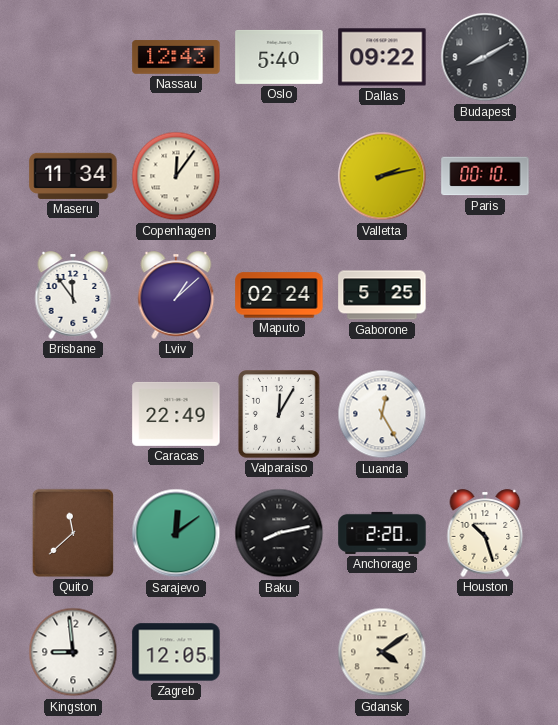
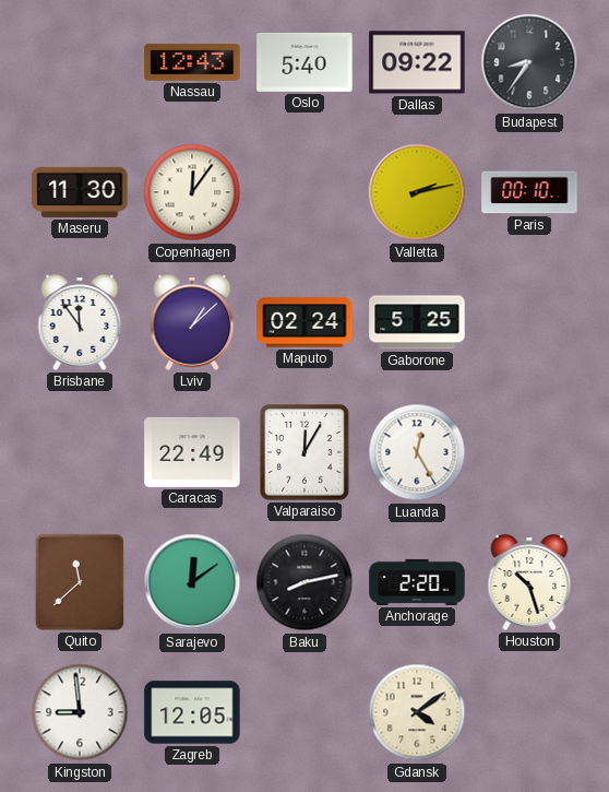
Budapest: 8:10 -> 8:36
Maseru: 11:34 -> 11:30
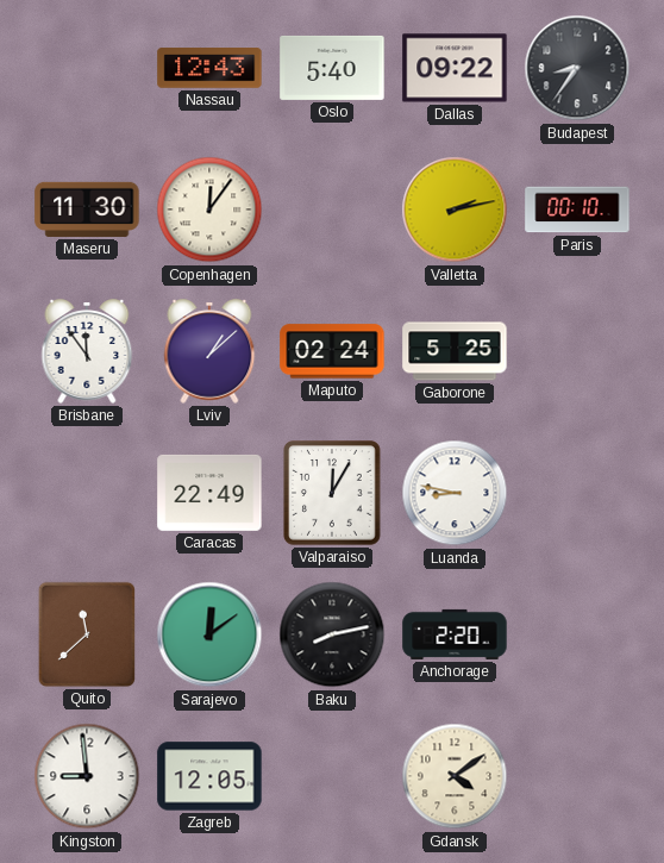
Luanda: 12:25 -> 8:47
Houston: 10:27 -> none
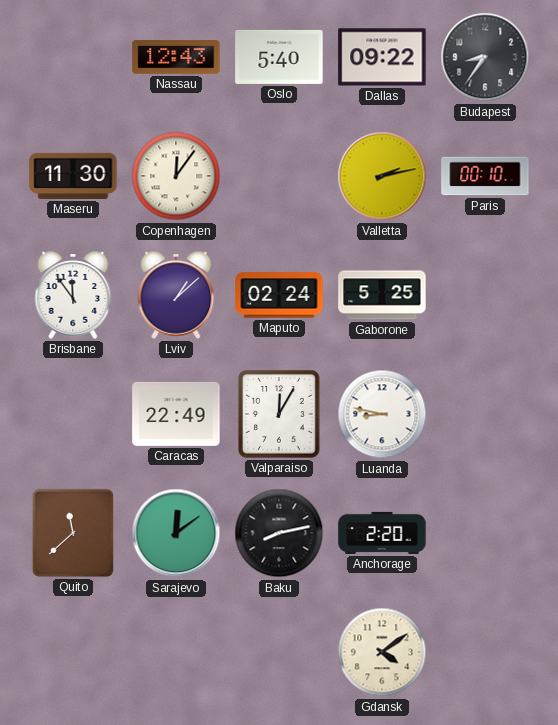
Kingston: 8:59 -> none
Zagreb: 12:05 -> none
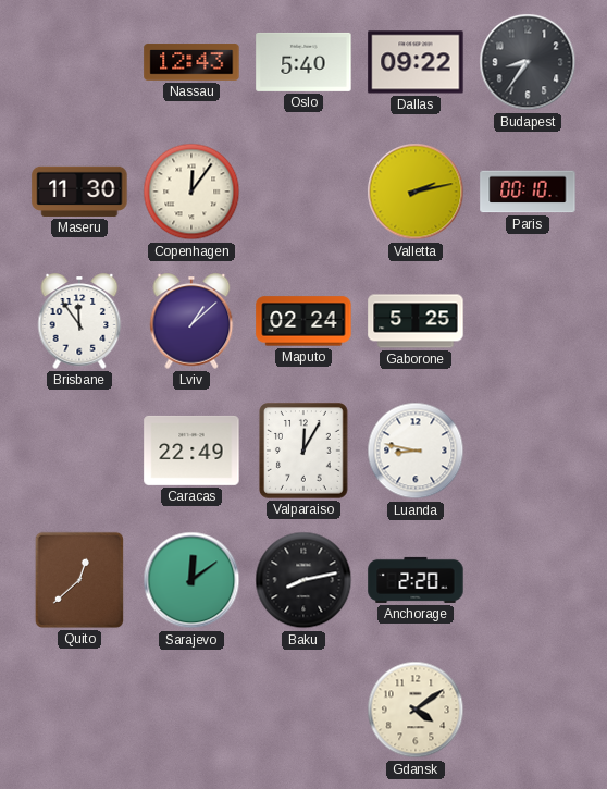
Quito: 11:38 -> 12:38
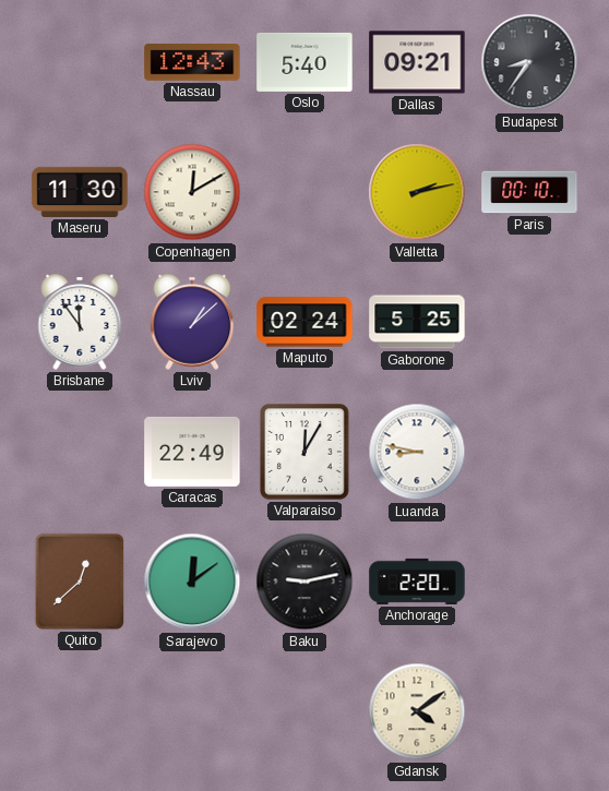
Dallas: 09:22 -> 09:21
Copenhagen: 12:06 -> 12:10
Baku: 8:13 -> 9:13
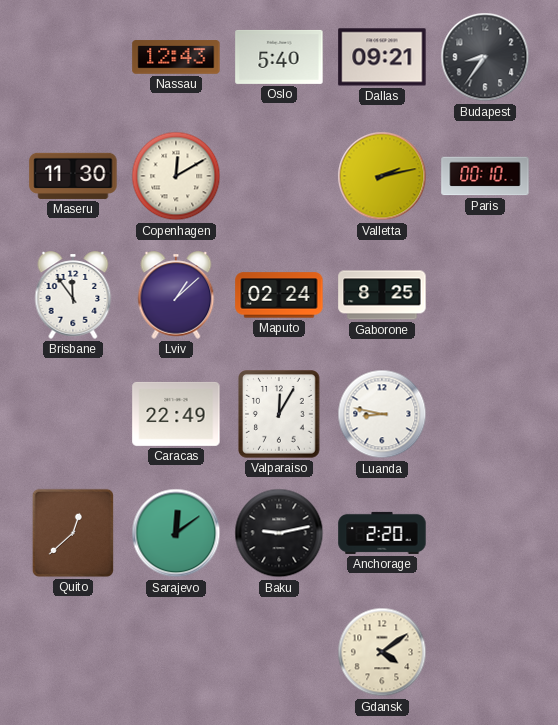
Gaborone: 5:25 -> 8:25
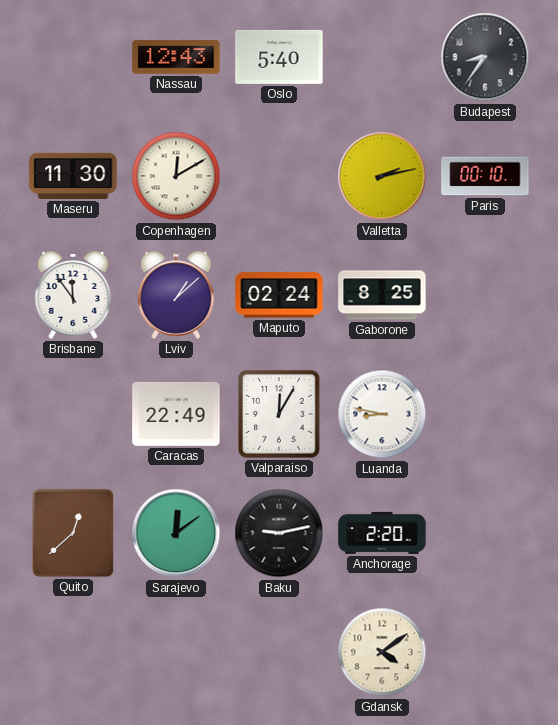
Dallas: 09:21 -> none
